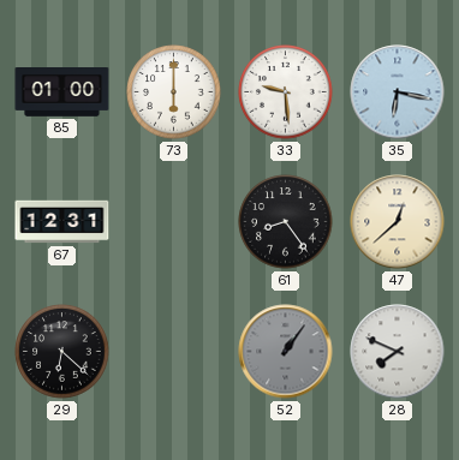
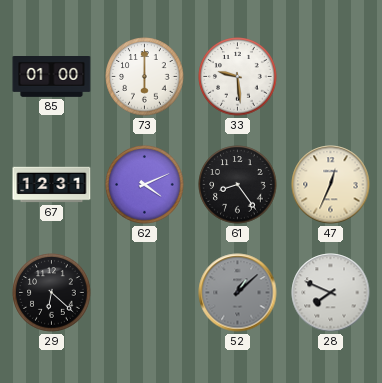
35: 6:17 -> none
62: none -> 4:11
47: 12:38 -> 12:34
52: 1:06 -> 1:08
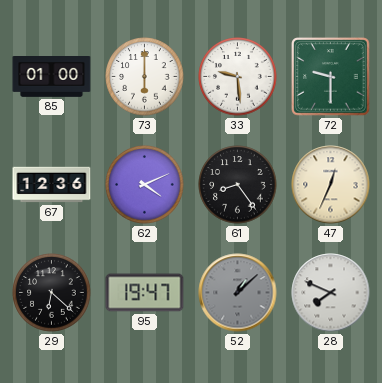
72: none -> 9:30
67: 12:31 -> 12:36
95: none -> 19:47
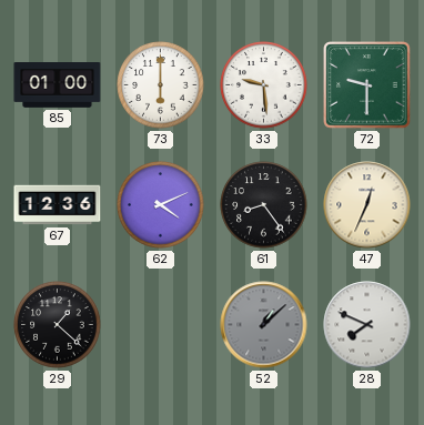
29: 6:22 -> 1:22
95: 19:47 -> none
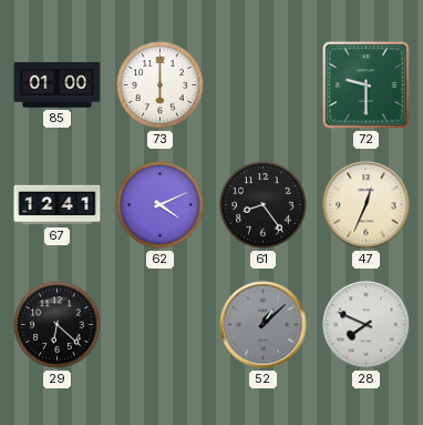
33: 9:29 -> none
67: 12:36 -> 12:41
29: 1:22 -> 6:22
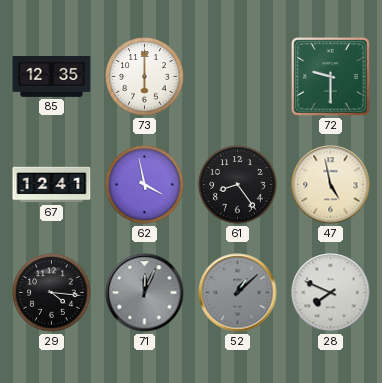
85: 01:00 -> 12:35
62: 4:11 -> 3:58
47: 12:34 -> 4:58
29: 6:22 -> 4:16
71: none -> 12:04
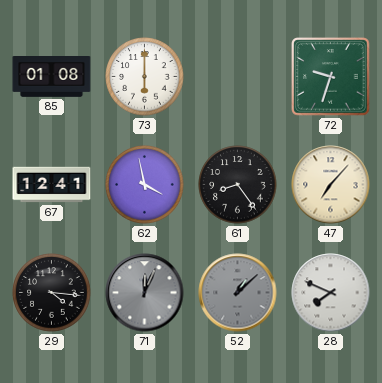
85: 12:35 -> 01:08
72: 9:30 -> 9:33
47: 4:58 -> 7:07
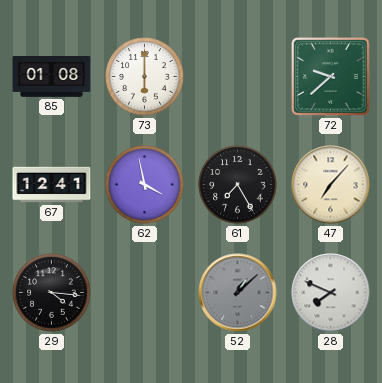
72: 9:33 -> 9:38
61: 8:24 -> 7:25
71: 12:04 -> none
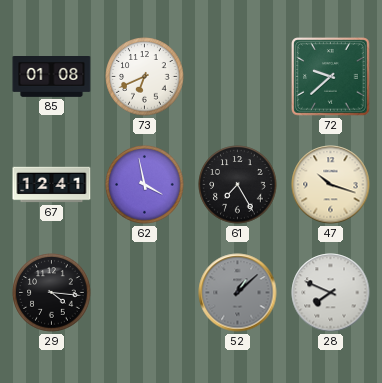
73: 6:00 -> 6:41
47: 7:07 -> 10:18
